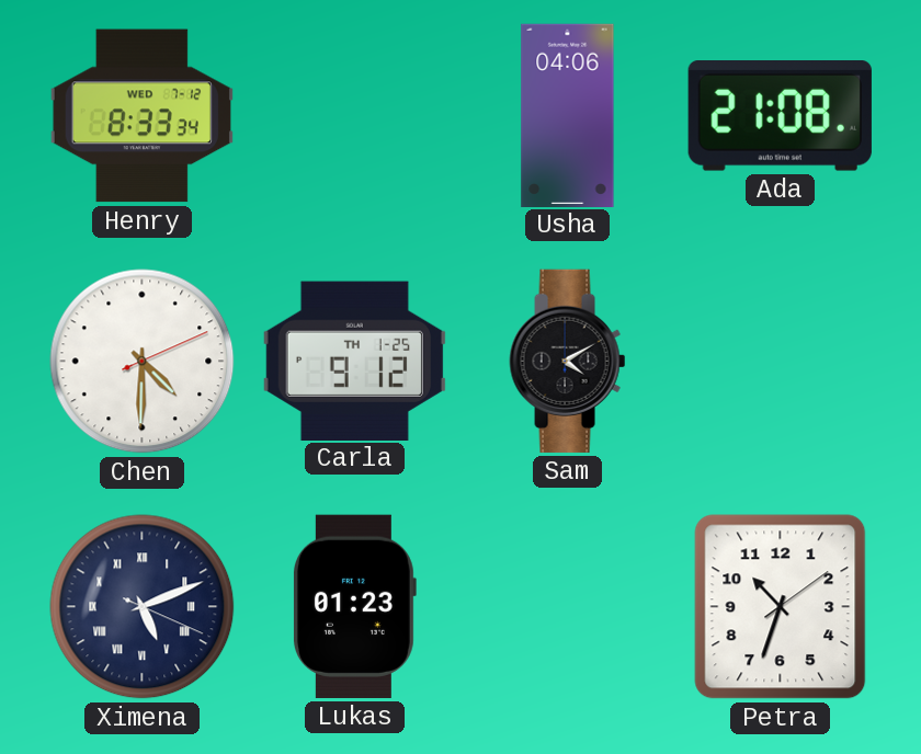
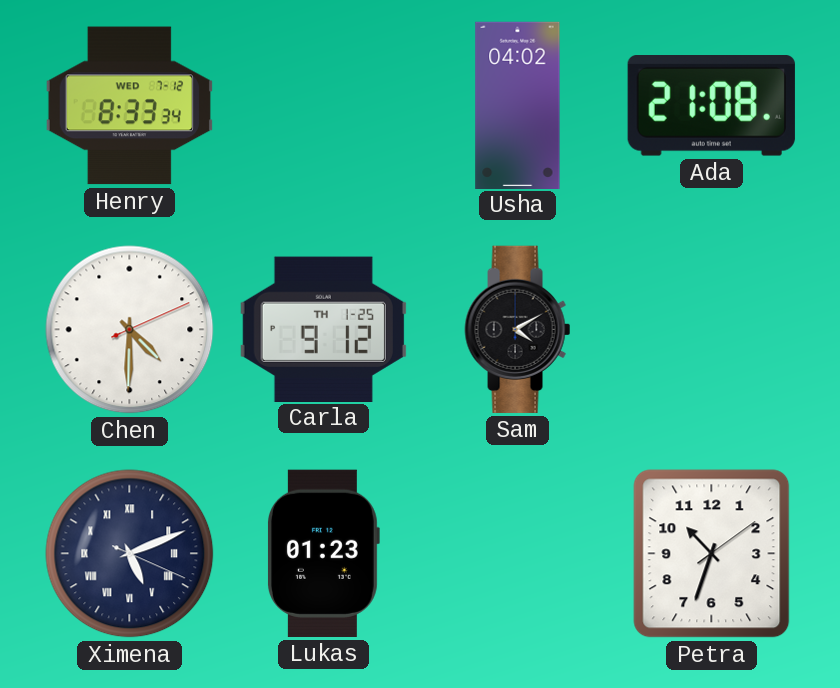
Usha: 04:06 -> 04:02
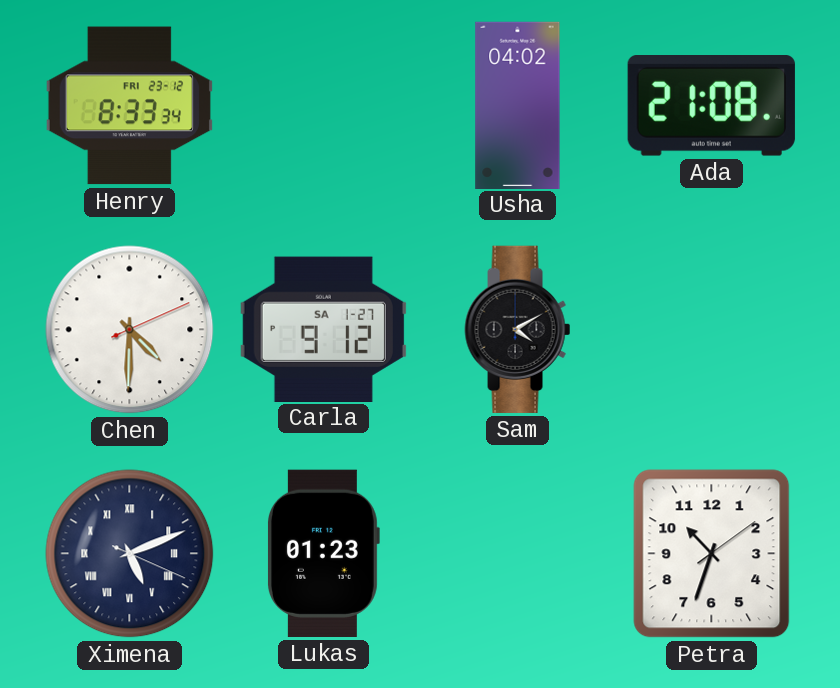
Henry date: WED 7-12 -> FRI 23-12
Carla date: TH 1-25 -> SA 1-27
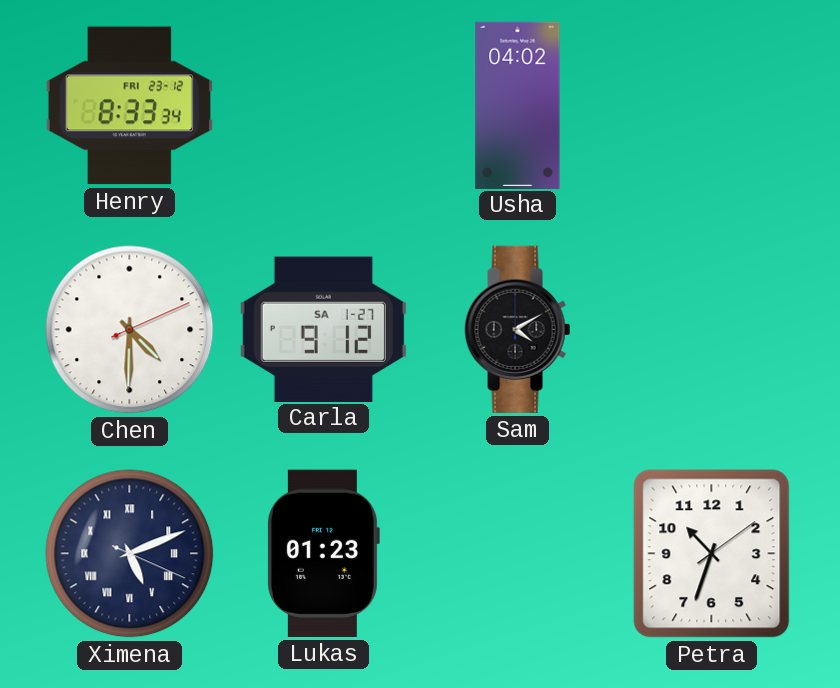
Ada: 21:08 -> none
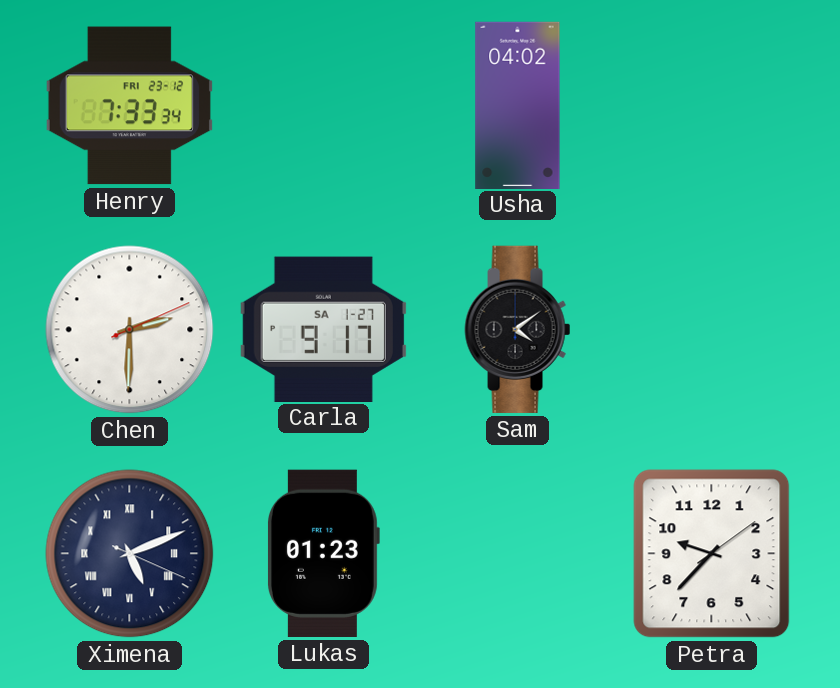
Henry: 8:33 -> 7:33
Chen: 4:30 -> 2:30
Carla: 9:12 -> 9:17
Sam: 4:10 -> 4:09
Petra: 10:33 -> 9:37
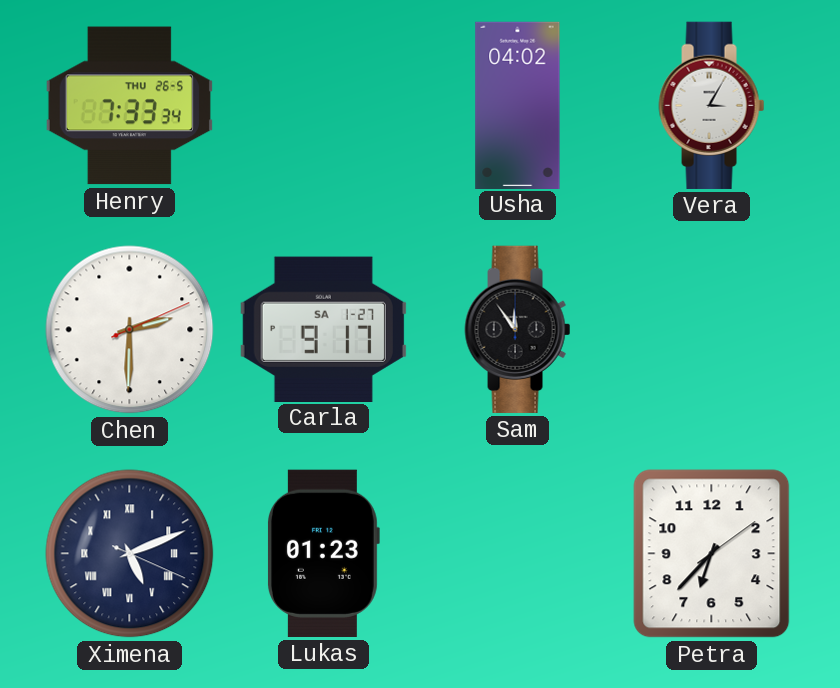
Henry date: FRI 23-12 -> THU 26-5
Vera: none -> 3:05
Sam: 4:09 -> 11:54
Petra: 9:37 -> 6:37
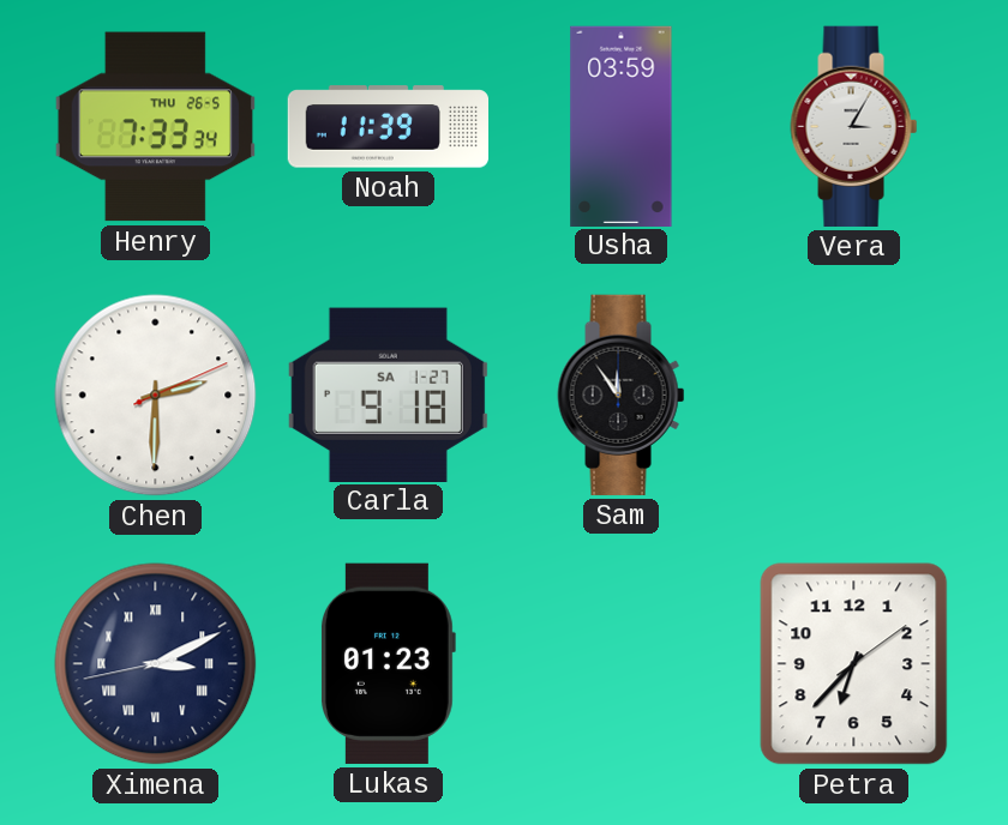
Noah: none -> 11:39
Usha: 04:02 -> 03:59
Carla: 9:17 -> 9:18
Ximena: 5:11 -> 3:10
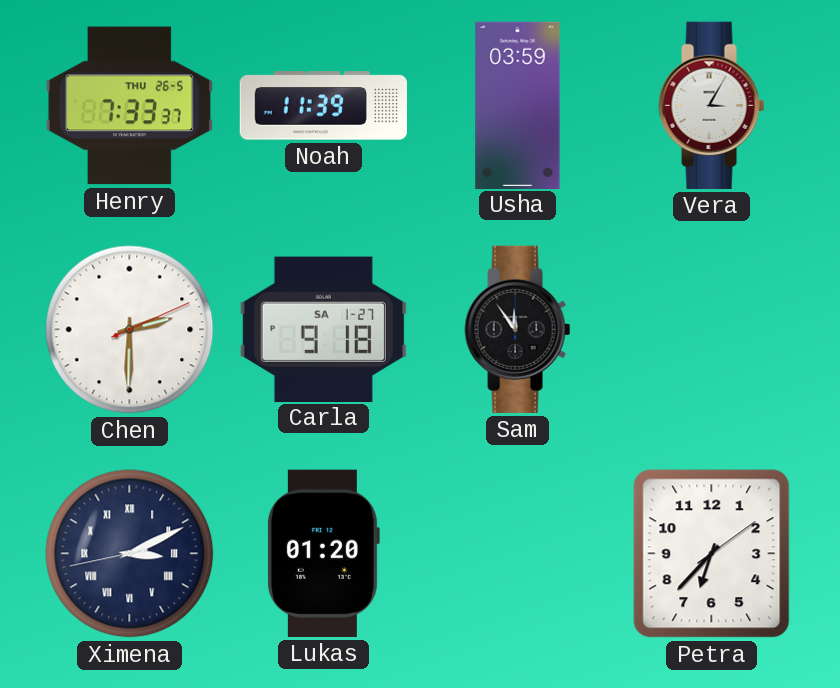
Henry: 7:33:34 -> 7:33:37
Lukas: 01:23 -> 01:20
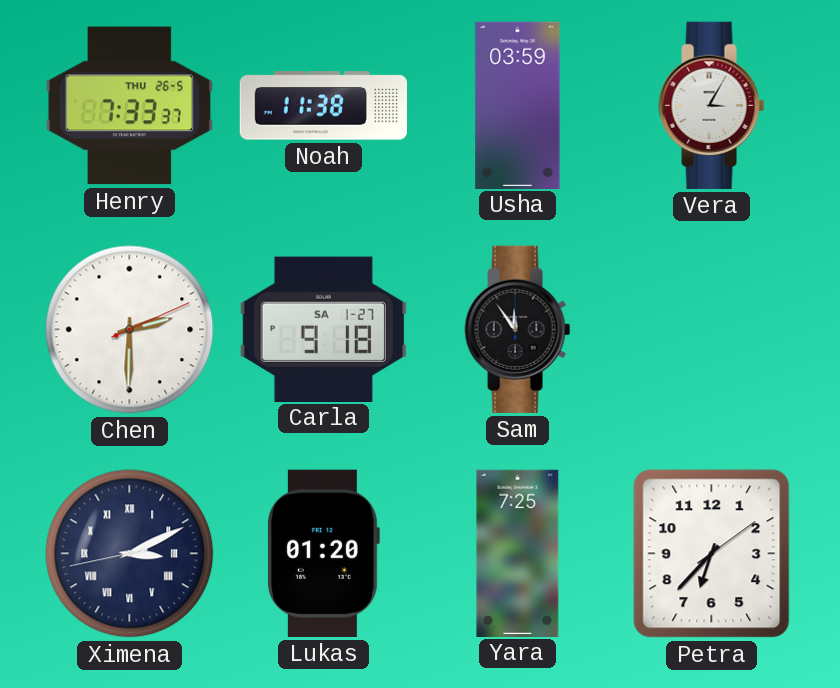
Noah: 11:39 -> 11:38
Yara: none -> 7:25
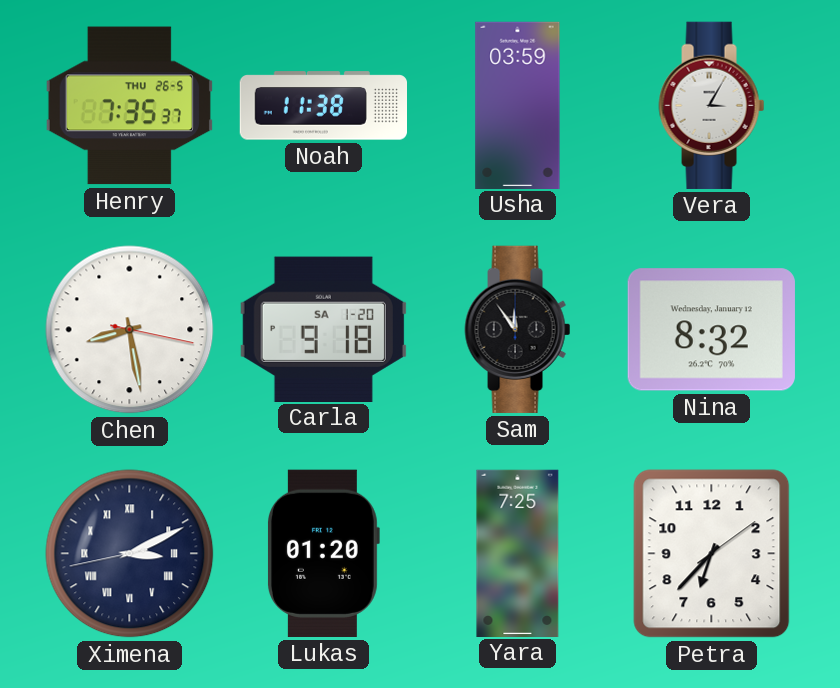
Henry: 7:33 -> 7:35
Chen: 2:30 -> 8:28
Carla date: SA 1-27 -> SA 1-20
Nina: none -> 8:32
